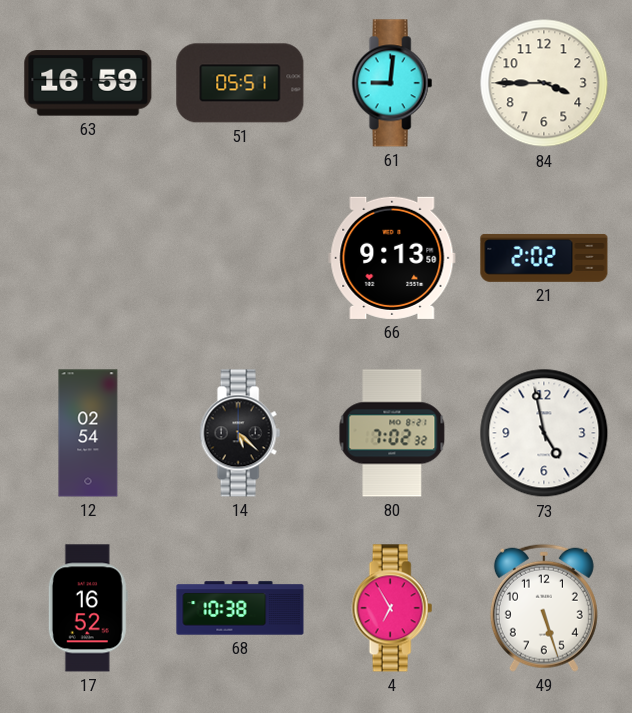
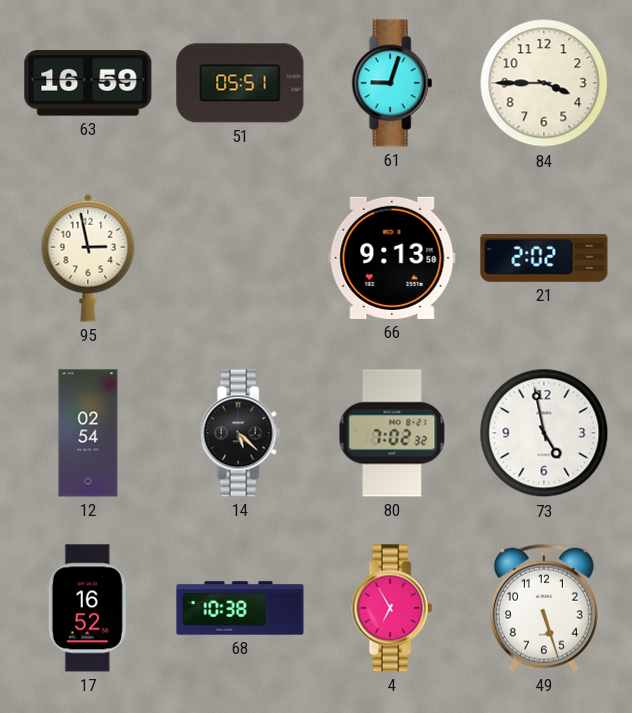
61: 9:01 -> 9:03
95: none -> 2:58
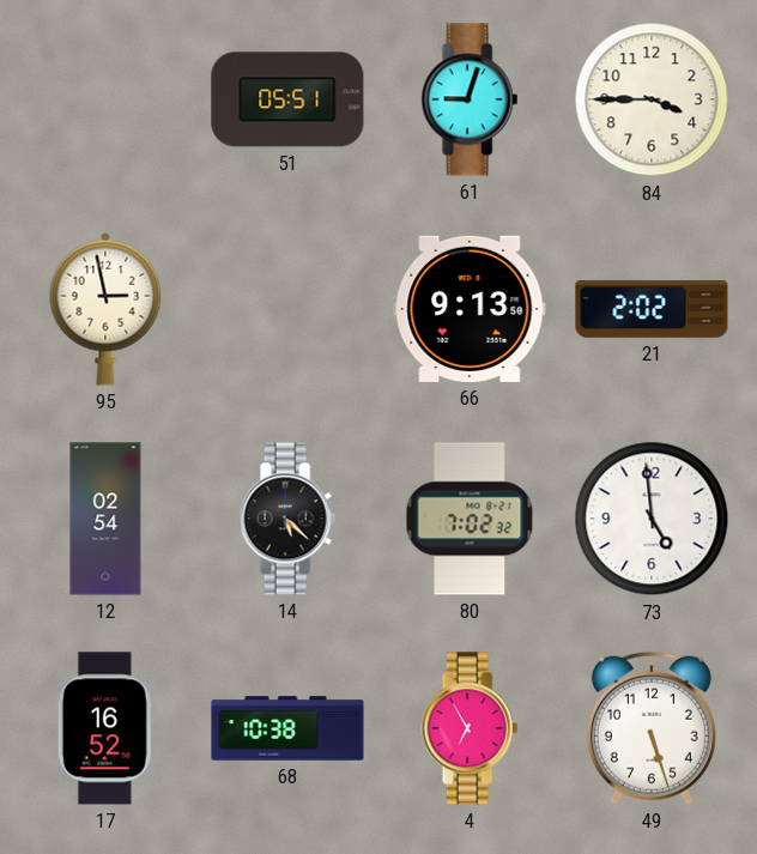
63: 16:59 -> none
73: 4:58 -> 4:59
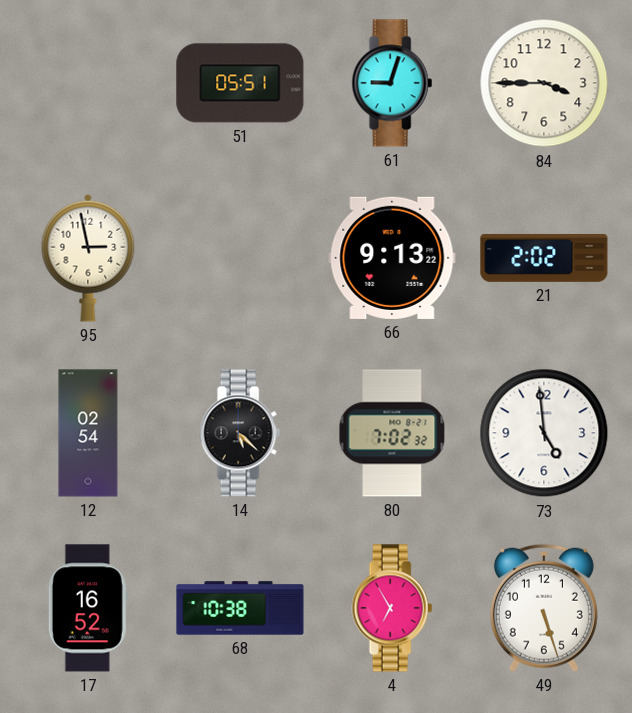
66: 9:13:50 -> 9:13:22
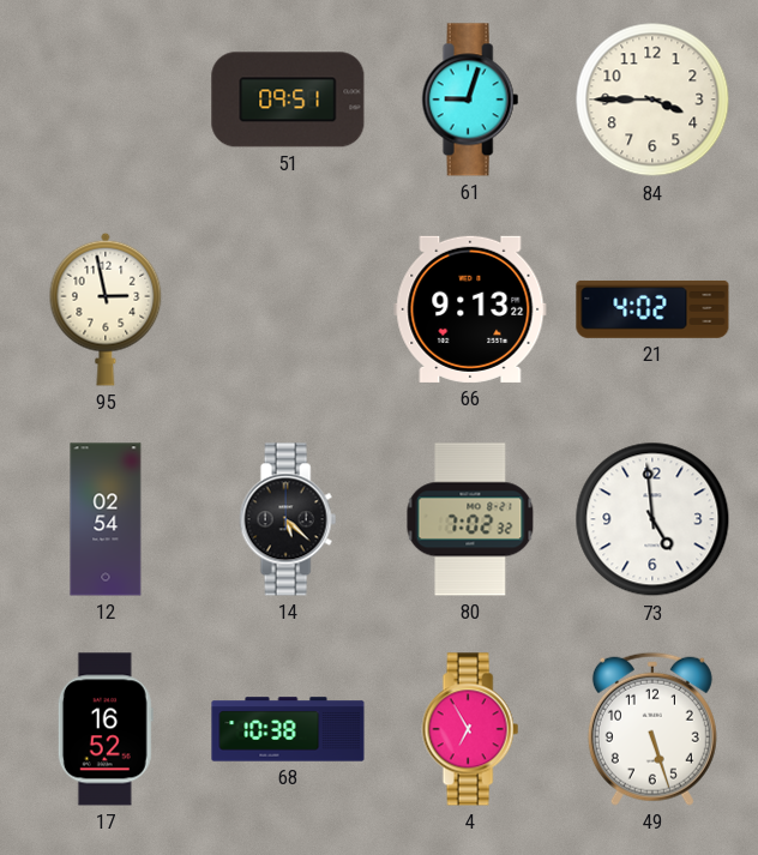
51: 05:51 -> 09:51
21: 2:02 -> 4:02
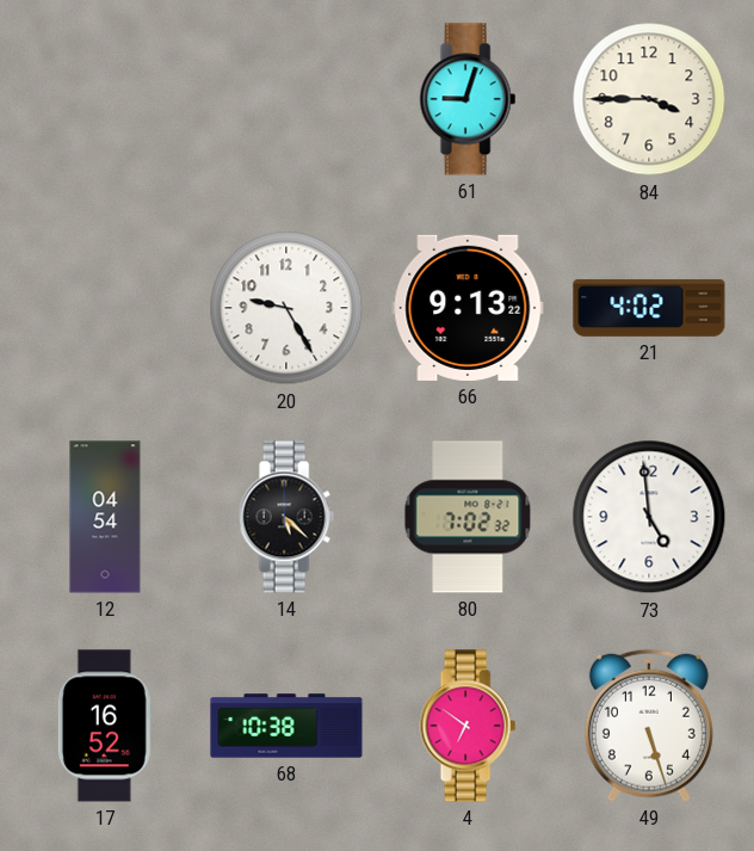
51: 09:51 -> none
95: 2:58 -> none
20: none -> 9:25
12: 02:54 -> 04:54
4: 6:55 -> 6:51
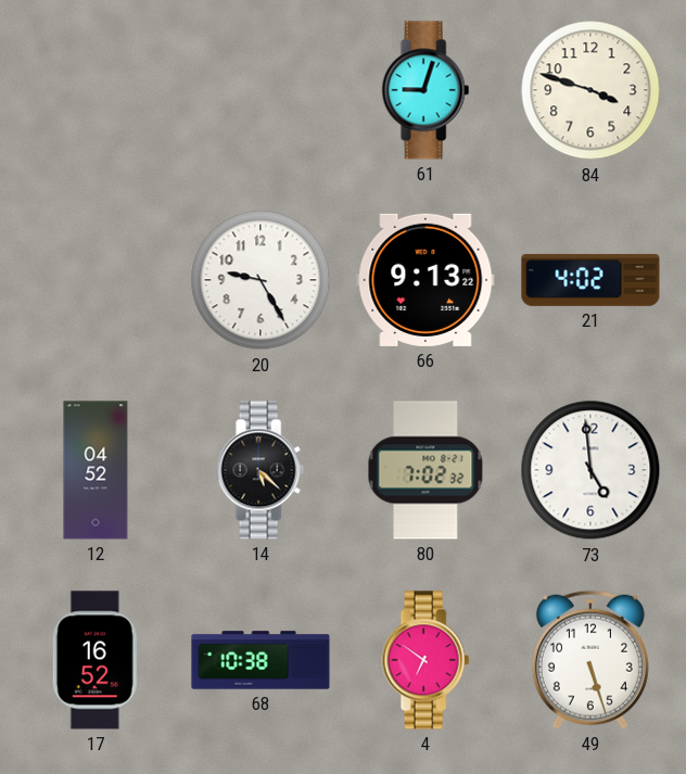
84: 3:45 -> 3:48
12: 04:54 -> 04:52
